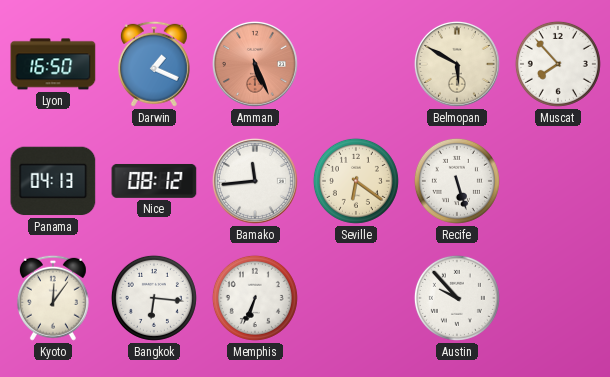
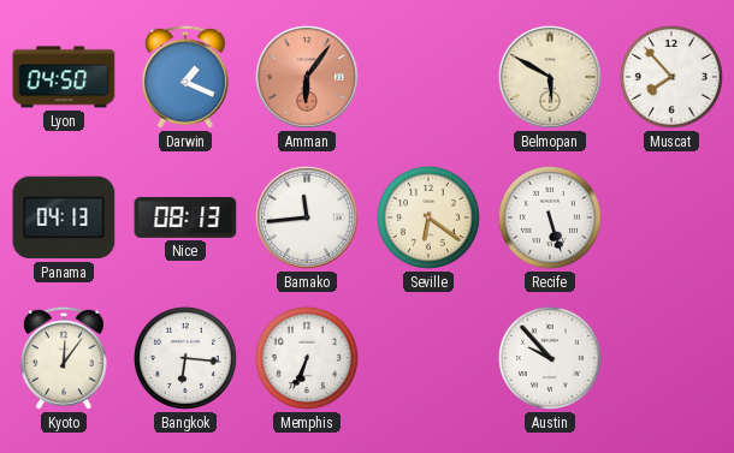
Lyon: 16:50 -> 04:50
Amman: 5:26 -> 6:06
Nice: 08:12 -> 08:13
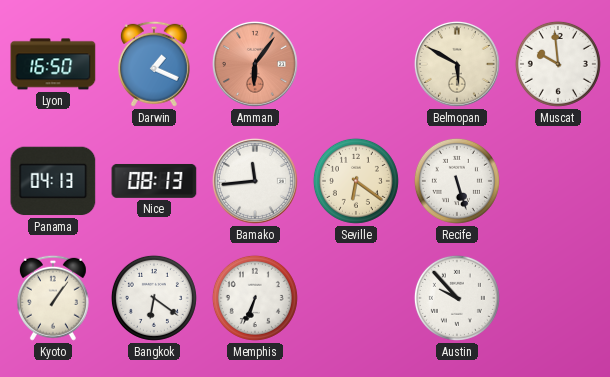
Lyon: 04:50 -> 16:50
Muscat: 7:53 -> 9:59
Kyoto: 12:06 -> 1:06
Bangkok: 6:16 -> 6:21
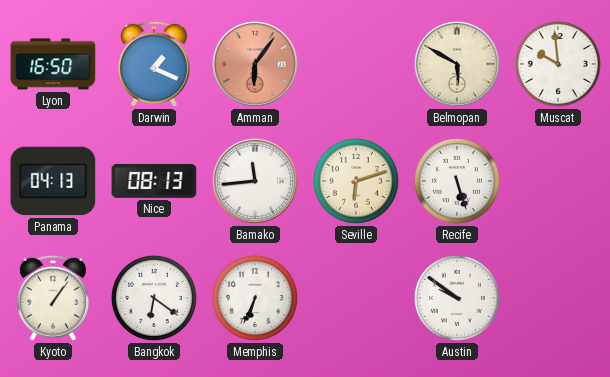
Seville: 6:21 -> 6:12
Austin: 9:53 -> 9:51
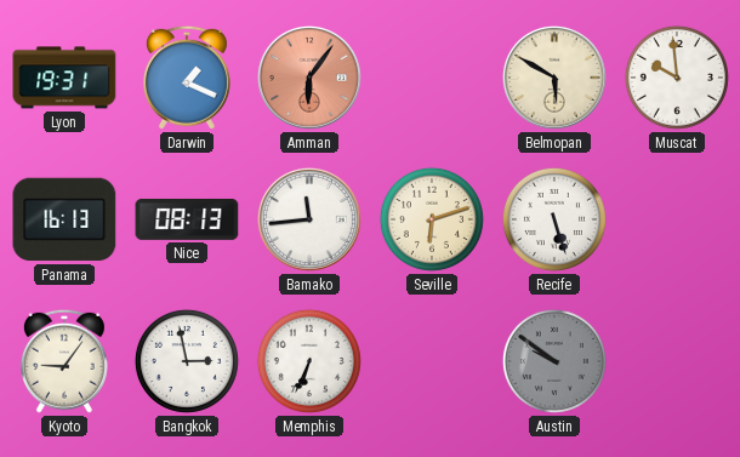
Lyon: 16:50 -> 19:31
Panama: 04:13 -> 16:13
Kyoto: 1:06 -> 9:06
Bangkok: 6:21 -> 2:58
Austin dial: white -> grey
